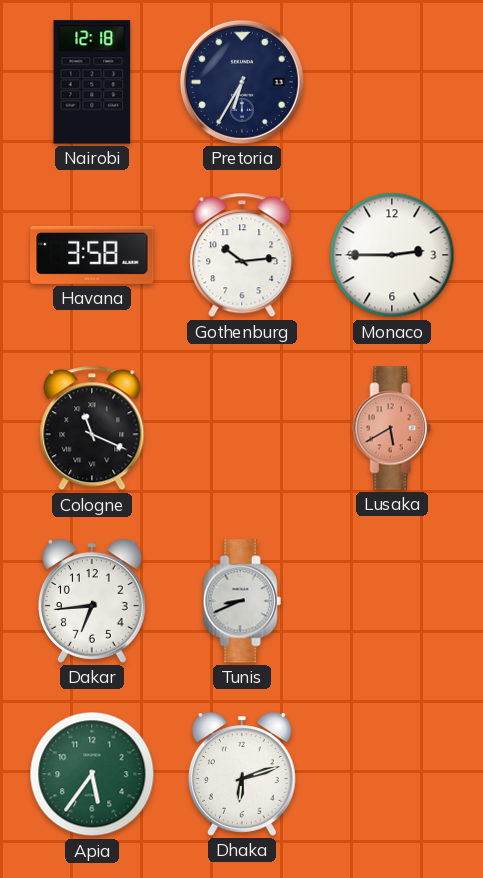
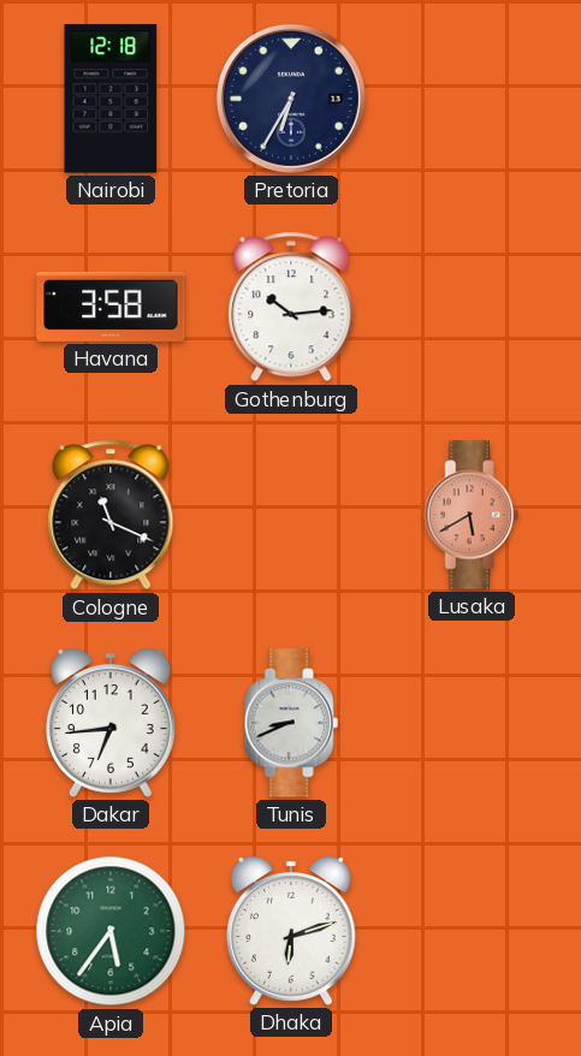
Monaco: 2:45 -> none
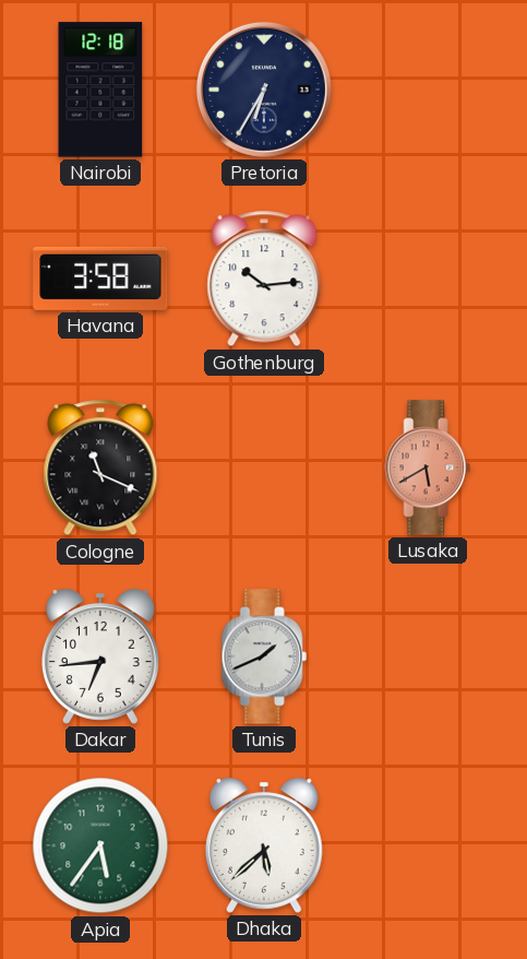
Tunis: 8:41 -> 1:41
Dhaka: 6:12 -> 5:38
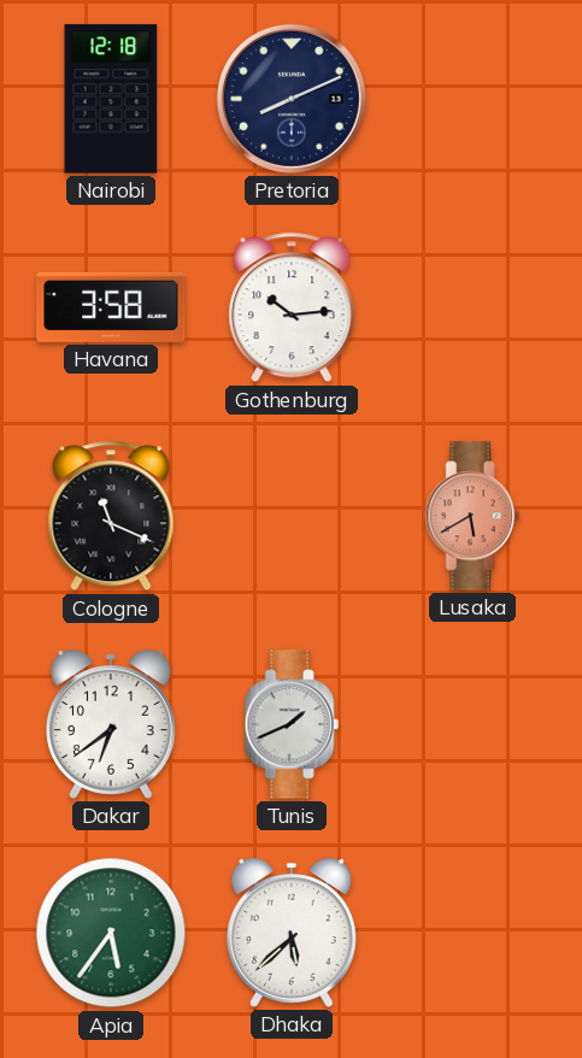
Pretoria: 6:35 -> 8:11
Dakar: 6:44 -> 6:39
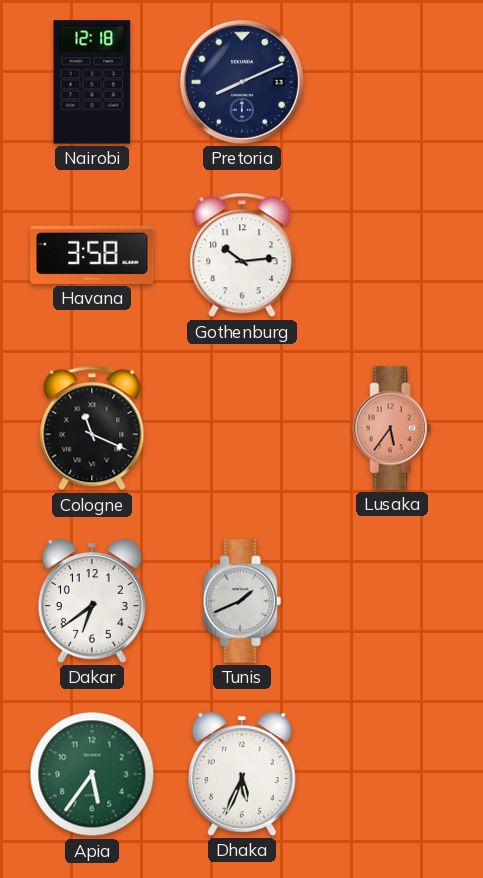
Lusaka: 5:40 -> 5:36
Dhaka: 5:38 -> 5:34
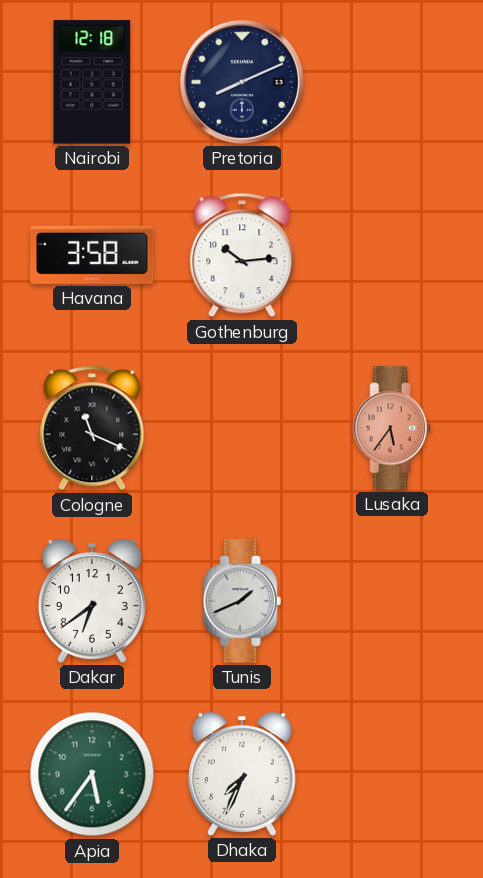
Dhaka: 5:34 -> 7:34
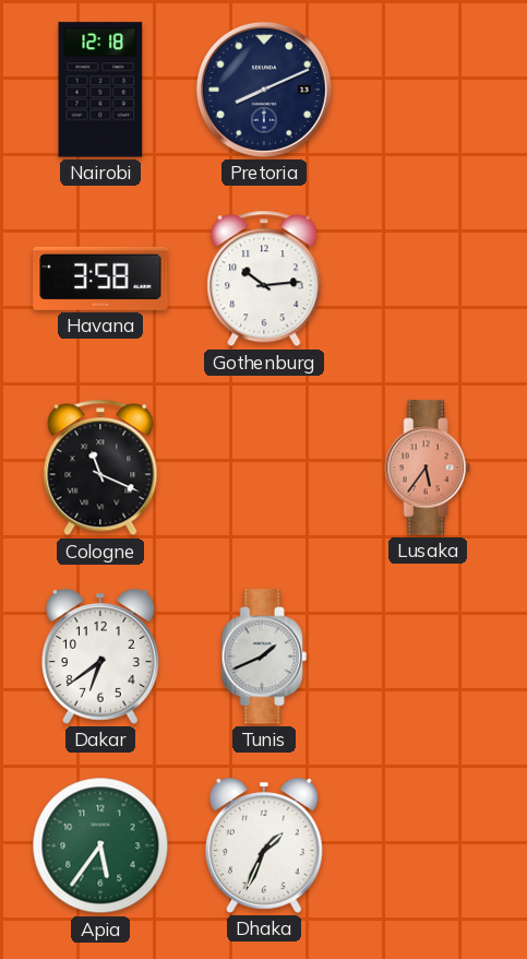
Dhaka: 7:34 -> 1:34
